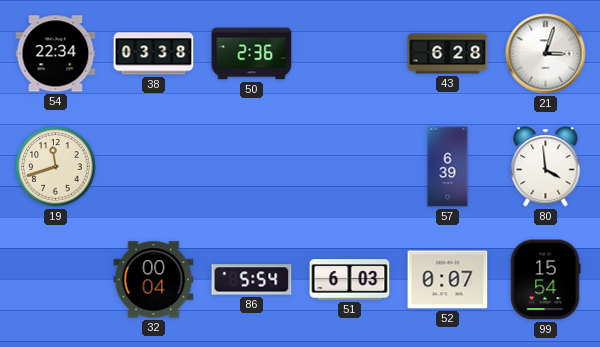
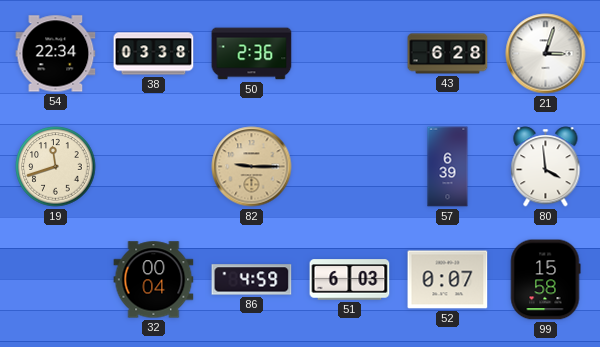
82: none -> 9:15
86: 5:54 -> 4:59
99: 15:54 -> 15:58
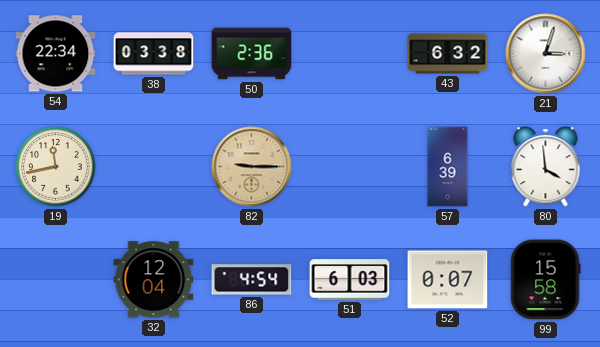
43: 6:28 -> 6:32
19: 11:42 -> 11:43
32: 00:04 -> 12:04
86: 4:59 -> 4:54
